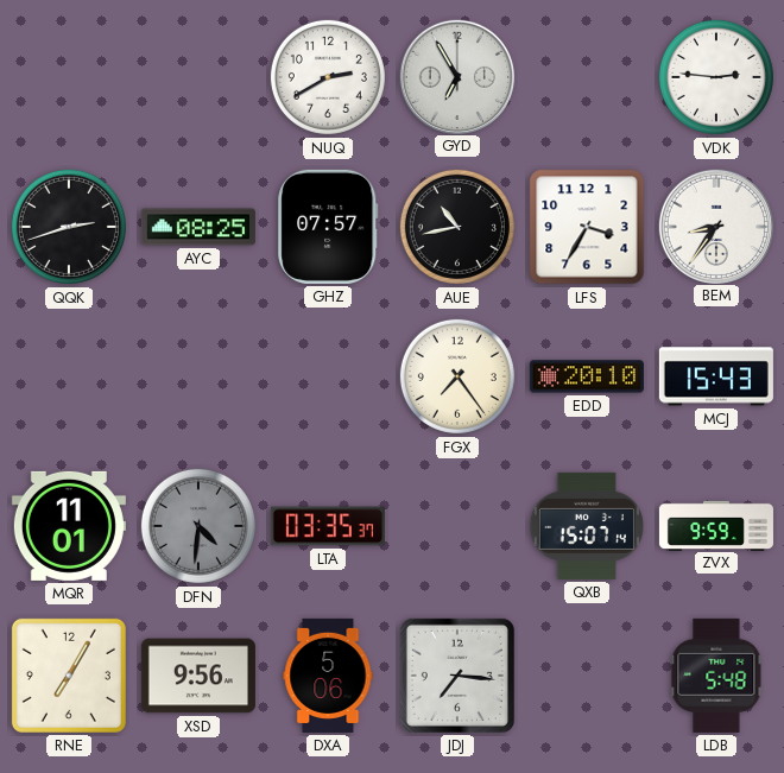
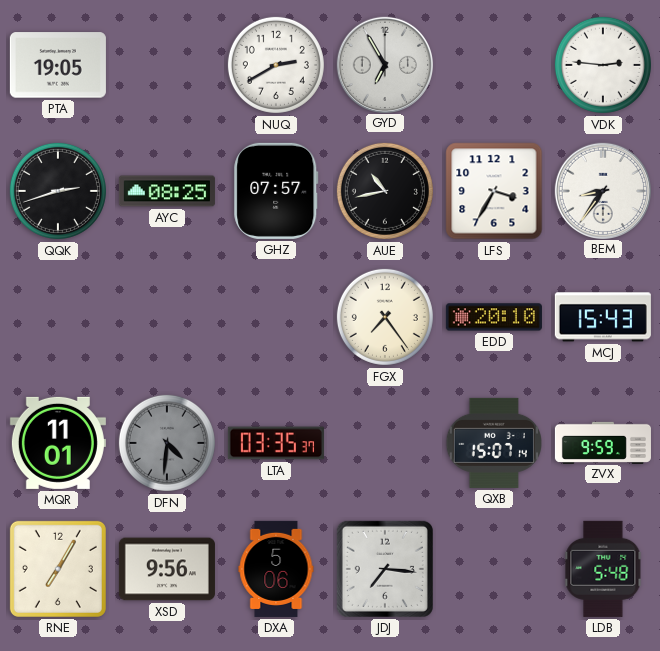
PTA: none -> 19:05
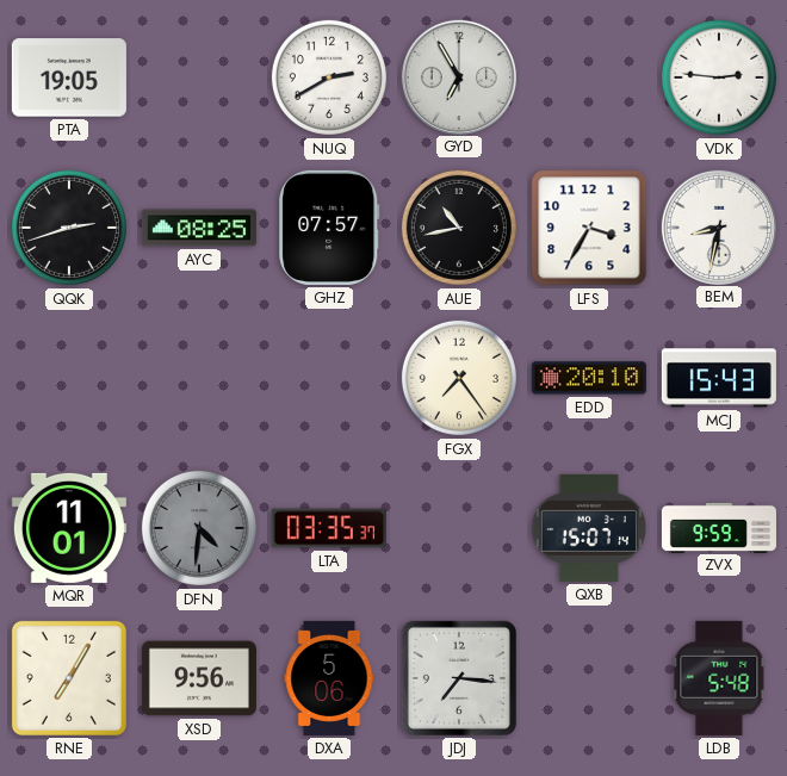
BEM: 8:36 -> 8:32
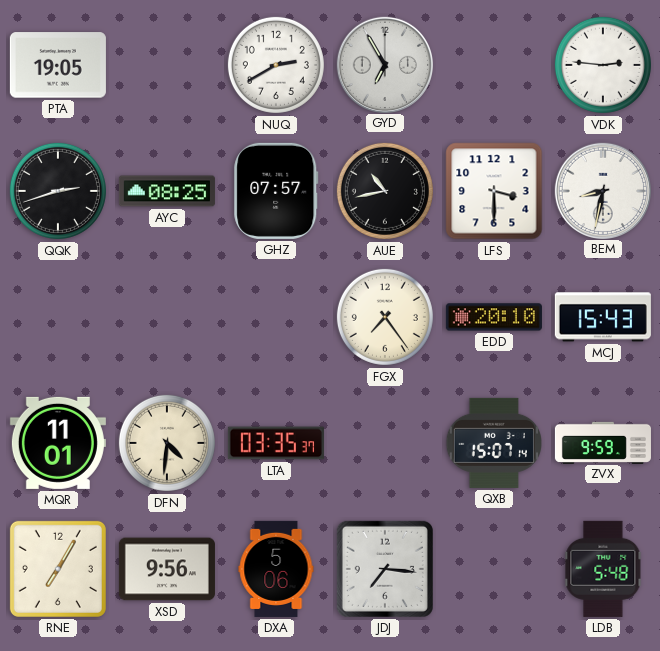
LFS: 3:35 -> 3:30
DFN dial: grey -> cream
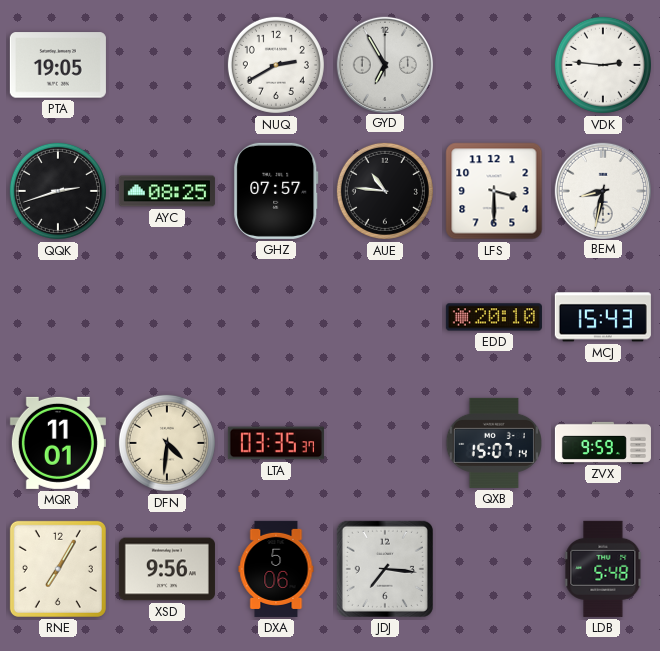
AUE: 10:43 -> 10:46
FGX: 7:24 -> none
